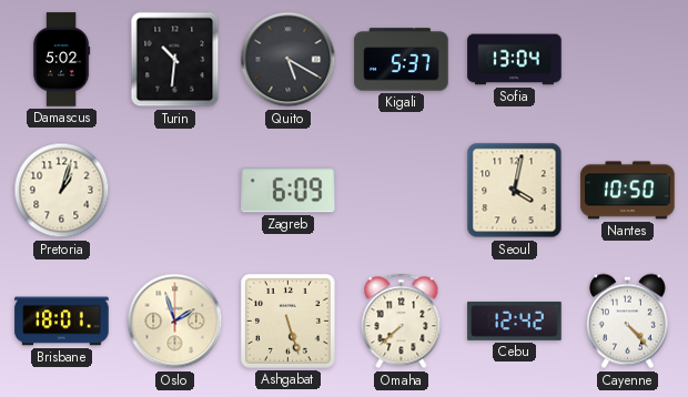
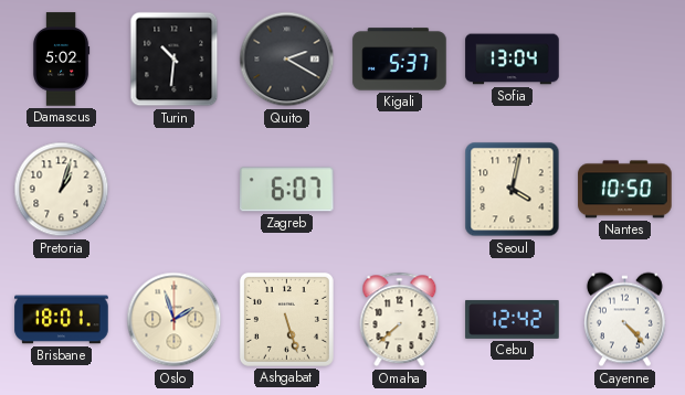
Quito: 5:20 -> 2:20
Zagreb: 6:09 -> 6:07
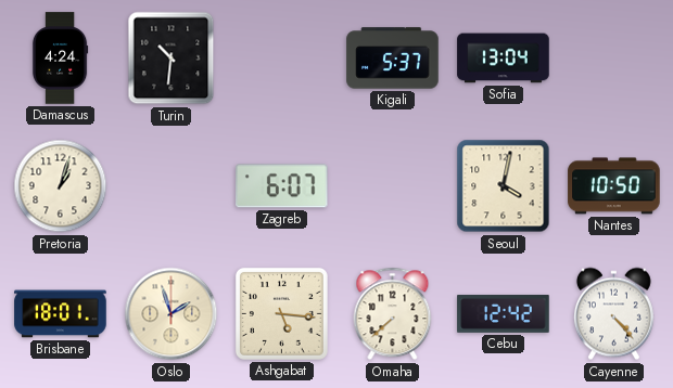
Damascus: 5:02 -> 4:24
Quito: 2:20 -> none
Ashgabat: 5:27 -> 5:16
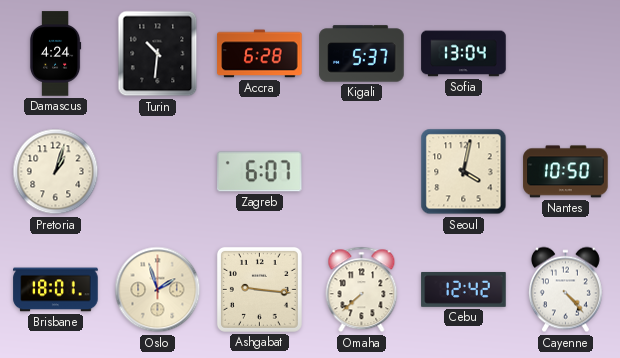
Accra: none -> 6:28
Ashgabat: 5:16 -> 9:16
